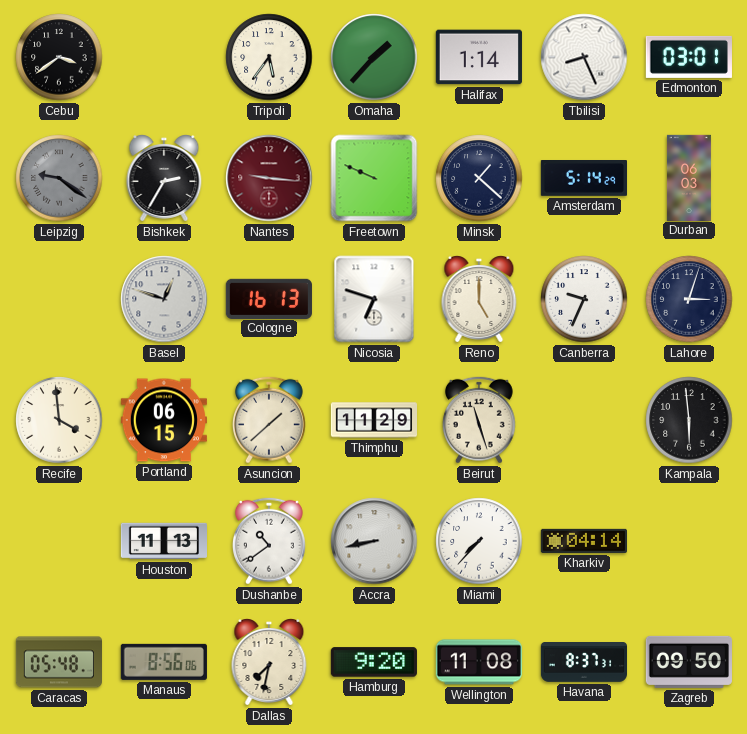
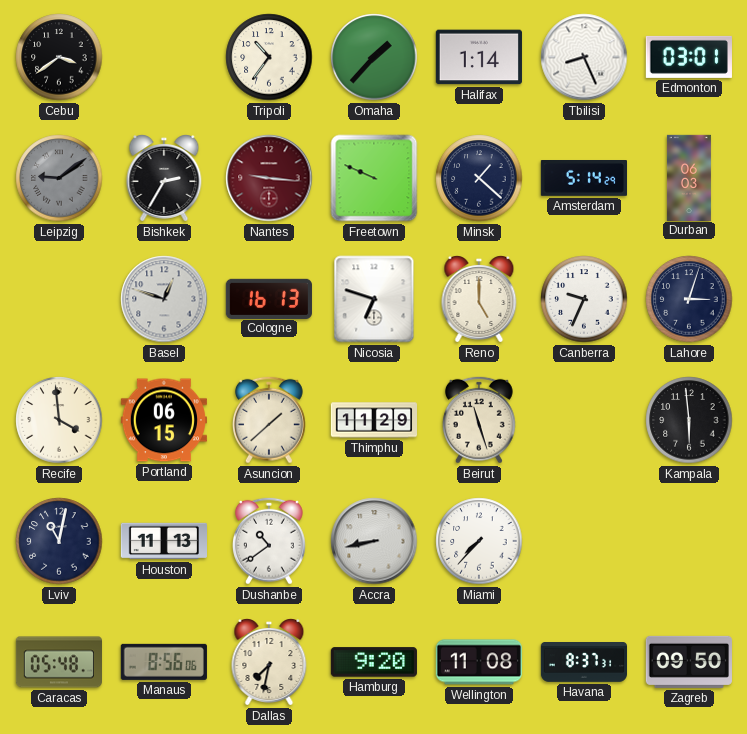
Tripoli: 5:36 -> 10:36
Leipzig: 9:21 -> 9:09
Lviv: none -> 11:02
Kharkiv: 04:14 -> none
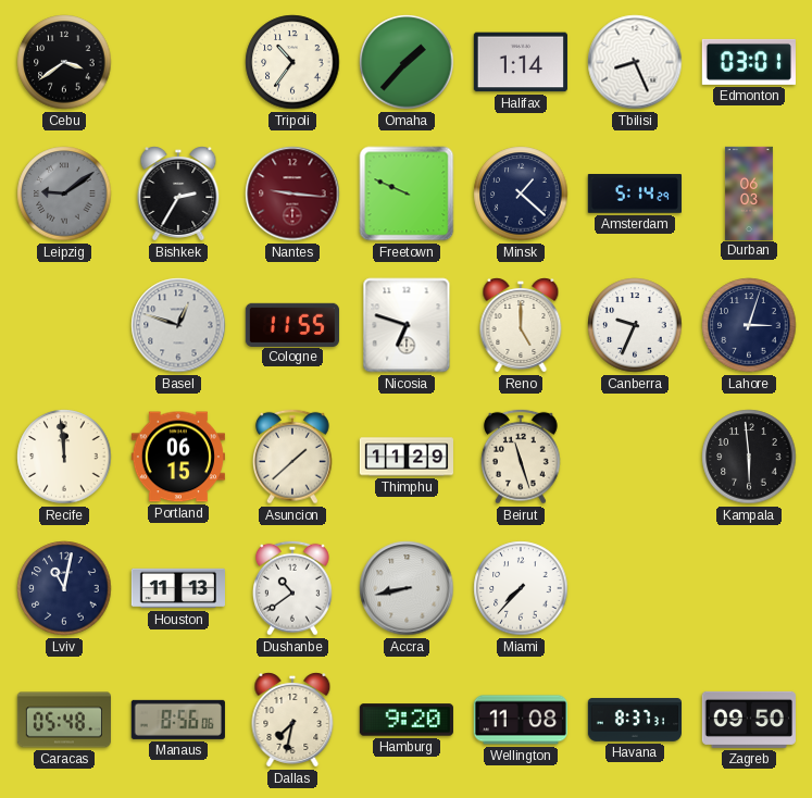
Cologne: 16:13 -> 11:55
Recife: 3:59 -> 11:59
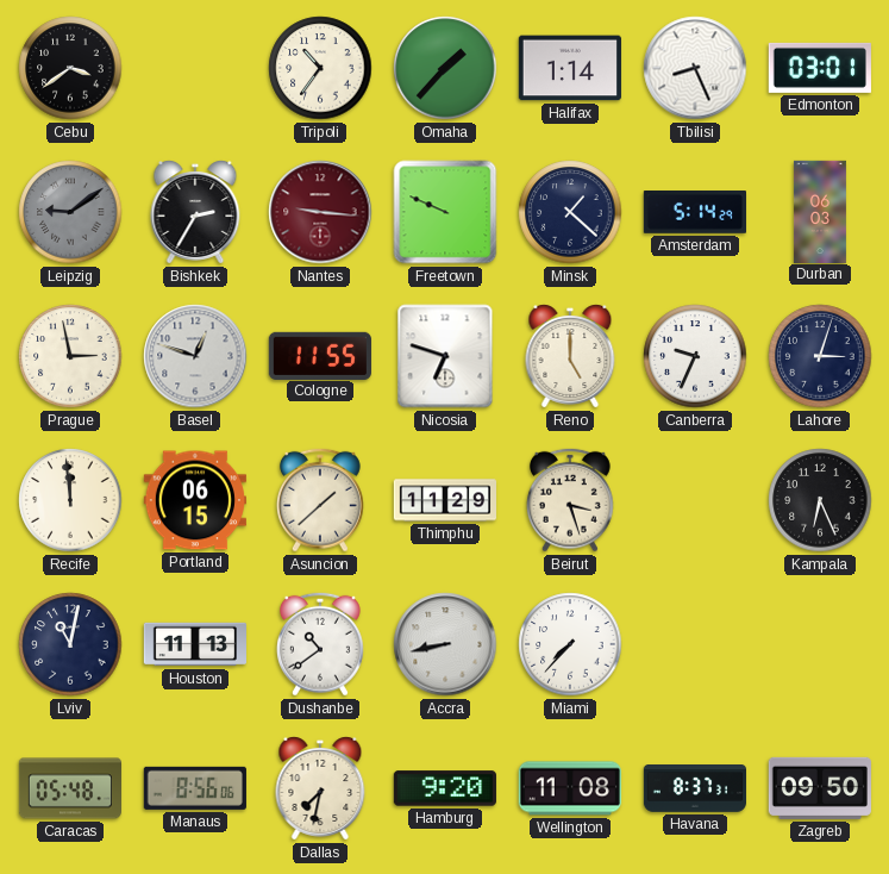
Prague: none -> 2:58
Beirut: 11:27 -> 3:27
Kampala: 5:59 -> 6:26
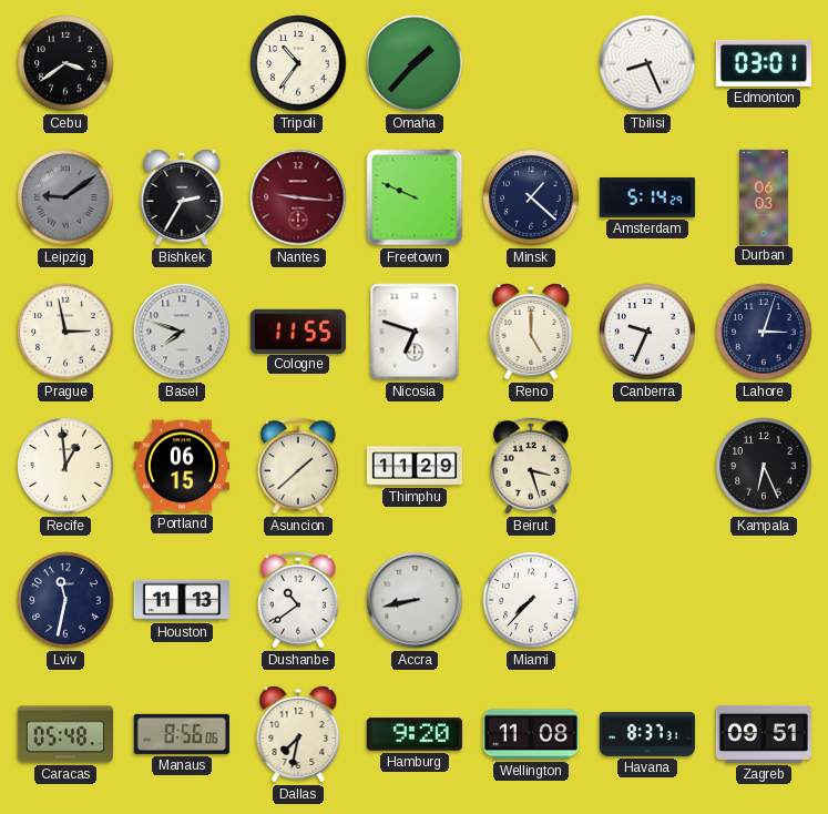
Halifax: 1:14 -> none
Basel: 12:48 -> 7:48
Recife: 11:59 -> 12:59
Lviv: 11:02 -> 11:32
Zagreb: 09:50 -> 09:51
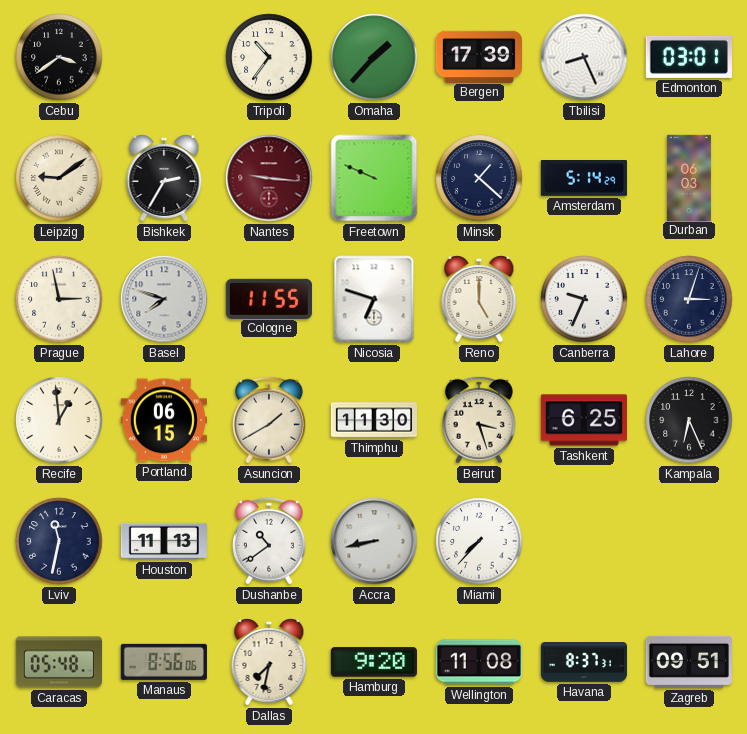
Bergen: none -> 17:39
Leipzig dial: grey -> cream
Asuncion: 1:38 -> 1:40
Thimphu: 11:29 -> 11:30
Tashkent: none -> 6:25
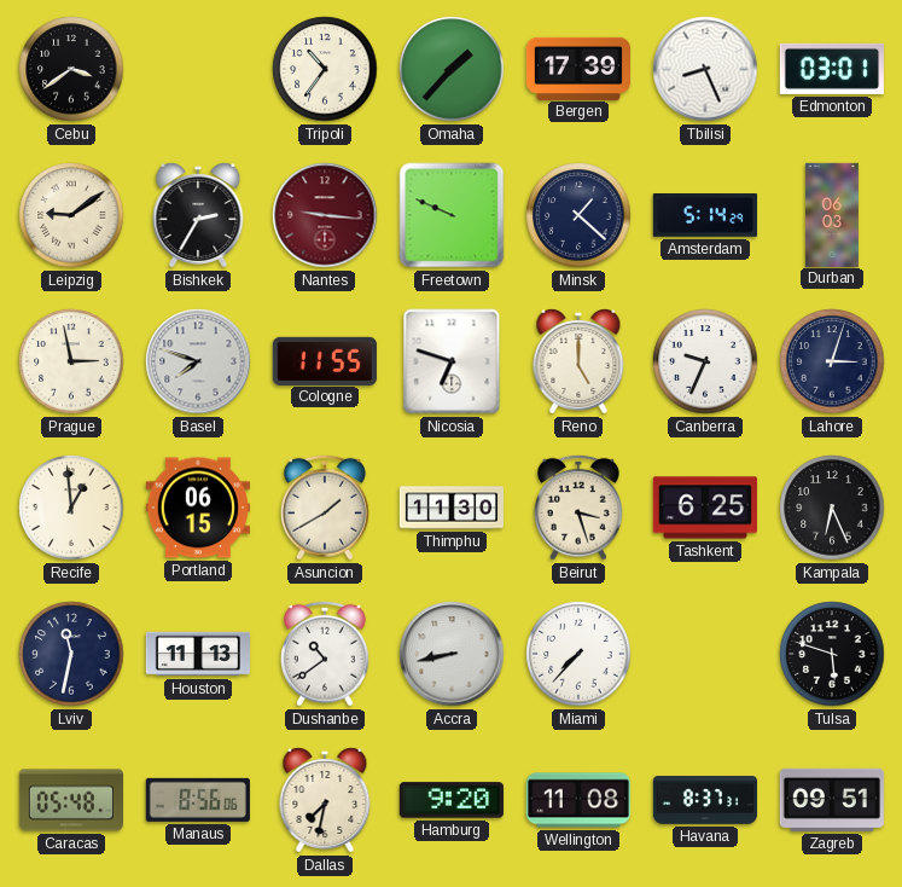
Tulsa: none -> 5:48
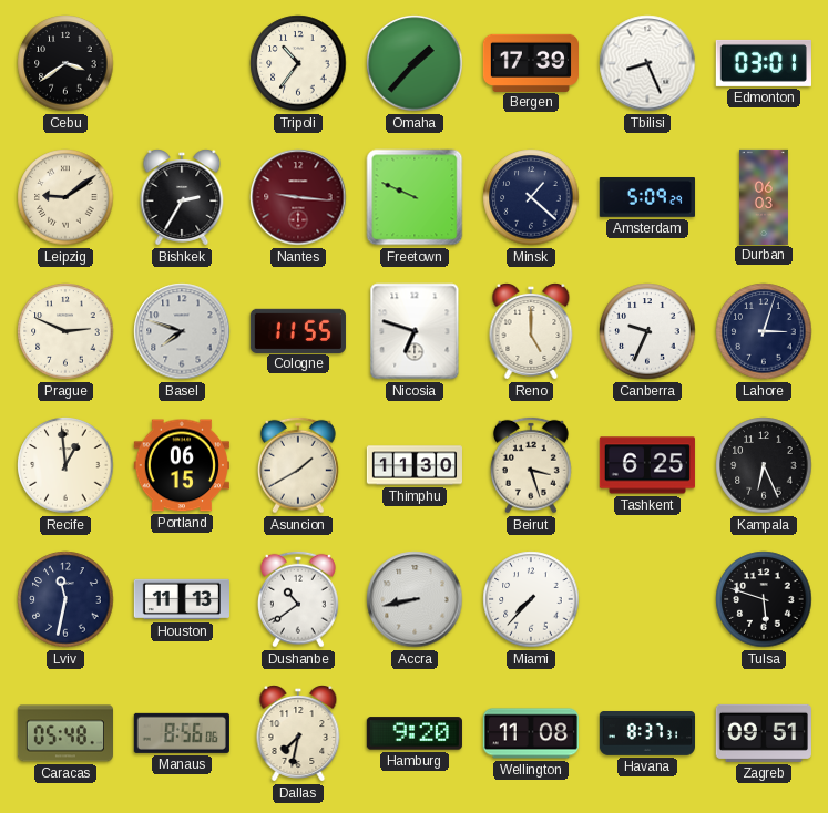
Amsterdam: 5:14 -> 5:09
Prague: 2:58 -> 2:49
